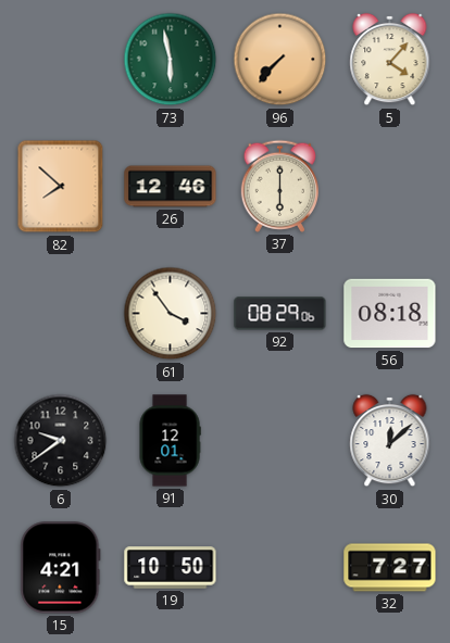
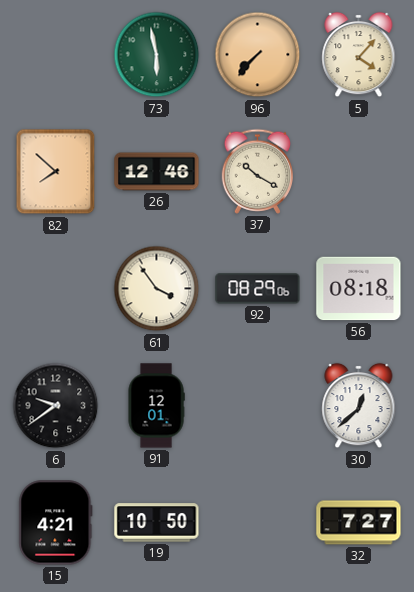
37: 6:00 -> 10:20
30: 12:08 -> 12:38
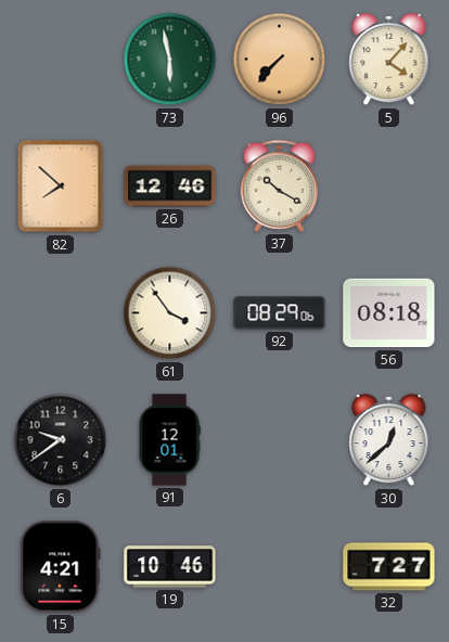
19: 10:50 -> 10:46
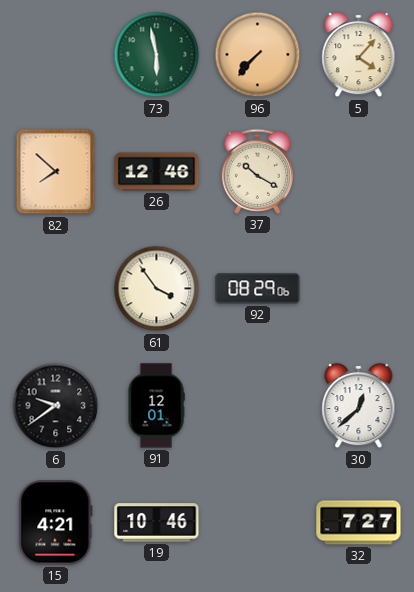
56: 08:18 -> none
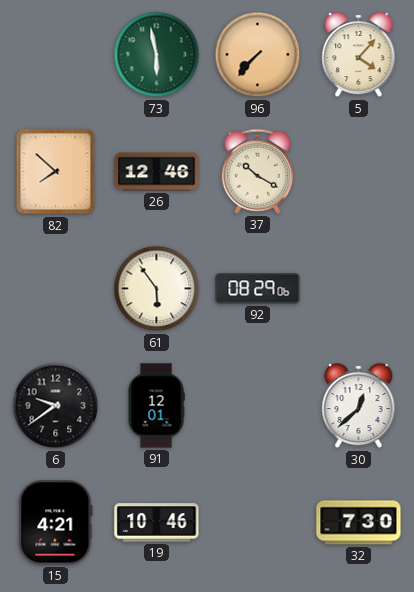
61: 3:54 -> 5:54
32: 7:27 -> 7:30
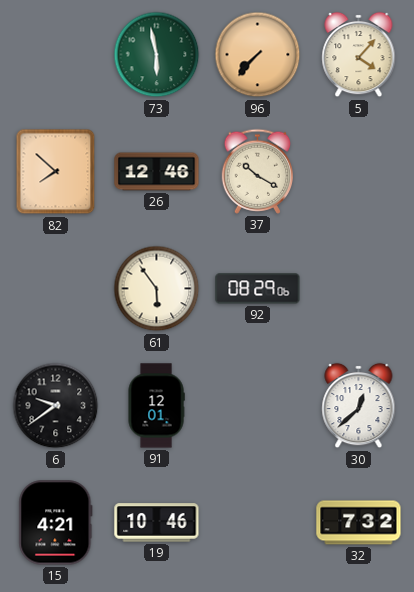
32: 7:30 -> 7:32
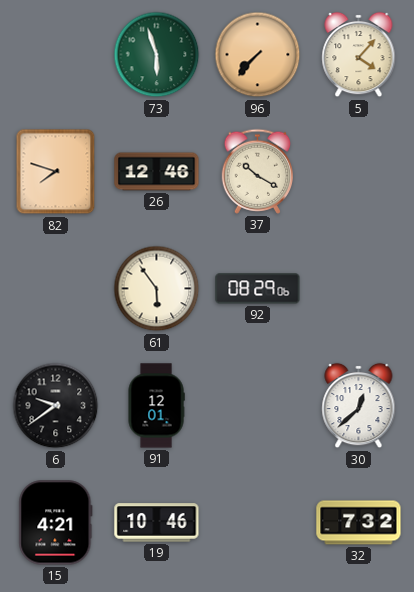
73: 5:58 -> 5:57
82: 7:52 -> 7:48
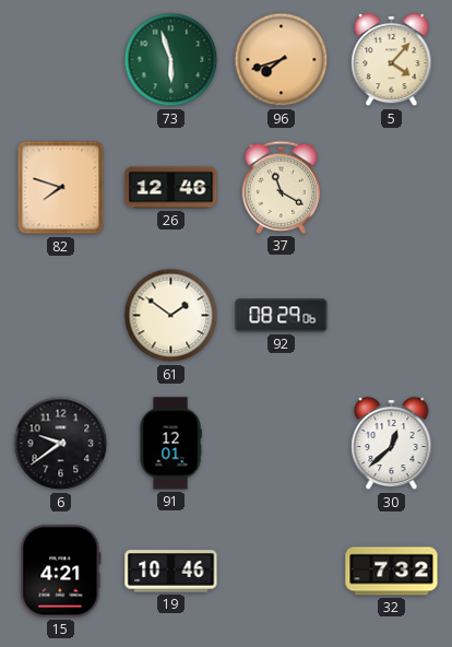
96: 7:37 -> 7:42
37: 10:20 -> 11:20
61: 5:54 -> 1:51
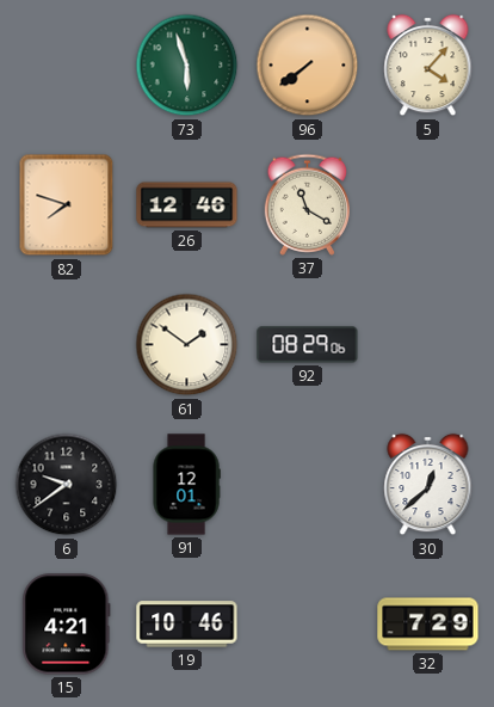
96: 7:42 -> 7:39
32: 7:32 -> 7:29
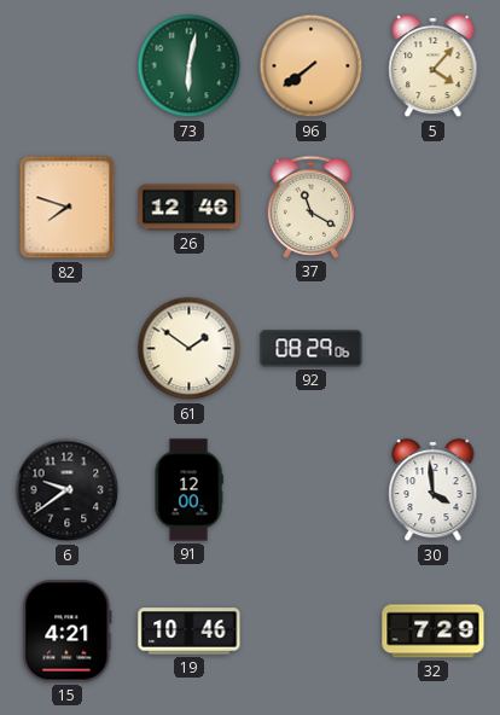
73: 5:57 -> 6:02
91: 12:01 -> 12:00
30: 12:38 -> 3:59
